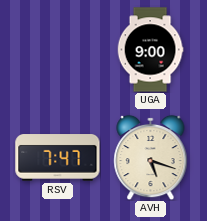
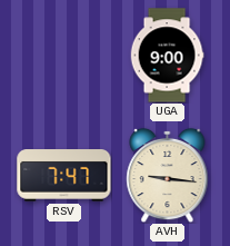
AVH: 5:18 -> 9:16
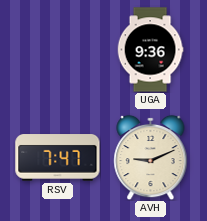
UGA: 9:00 -> 9:36
AVH: 9:16 -> 9:11
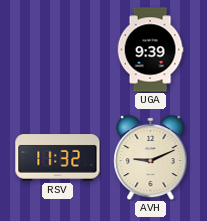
UGA: 9:36 -> 9:39
RSV: 7:47 -> 11:32
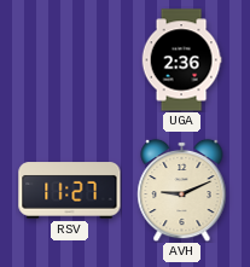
UGA: 9:39 -> 2:36
RSV: 11:32 -> 11:27
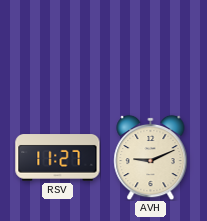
UGA: 2:36 -> none
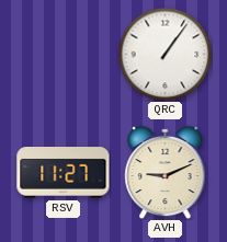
QRC: none -> 1:06
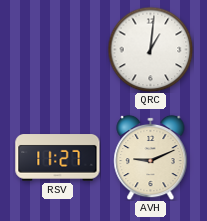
QRC: 1:06 -> 1:01
